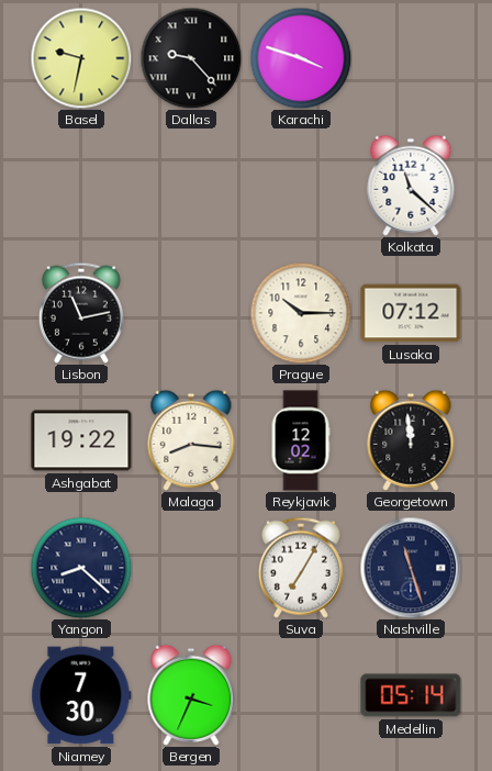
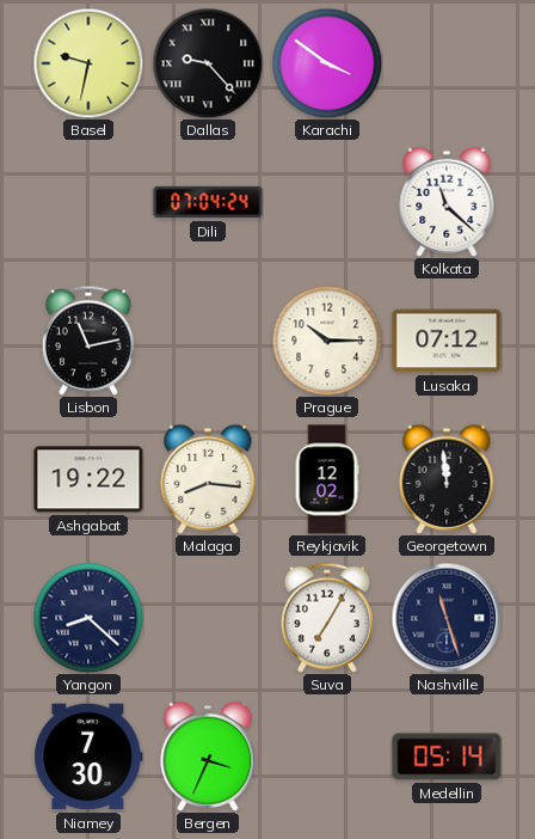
Karachi: 3:48 -> 3:51
Dili: none -> 07:04
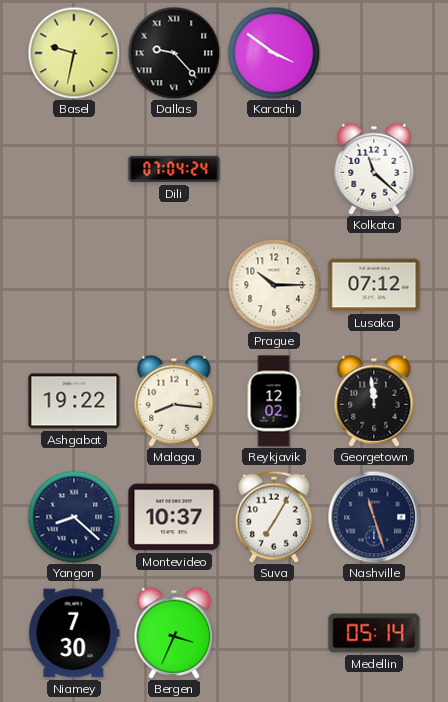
Lisbon: 11:13 -> none
Montevideo: none -> 10:37
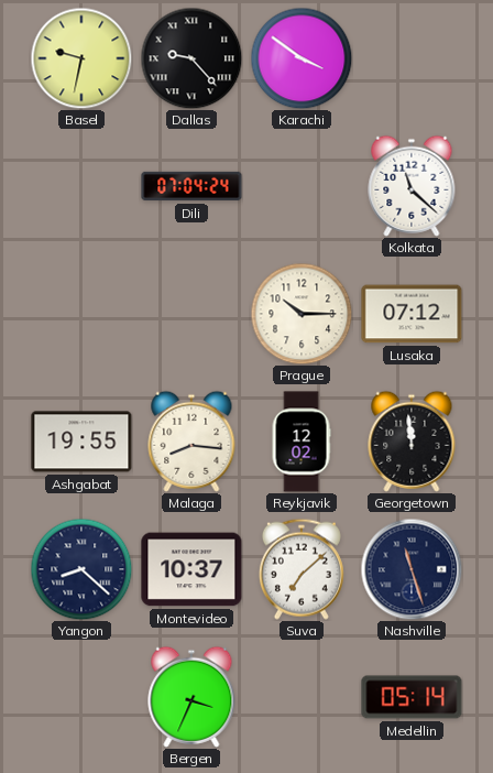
Ashgabat: 19:22 -> 19:55
Suva: 7:05 -> 7:08
Niamey: 7:30 -> none
